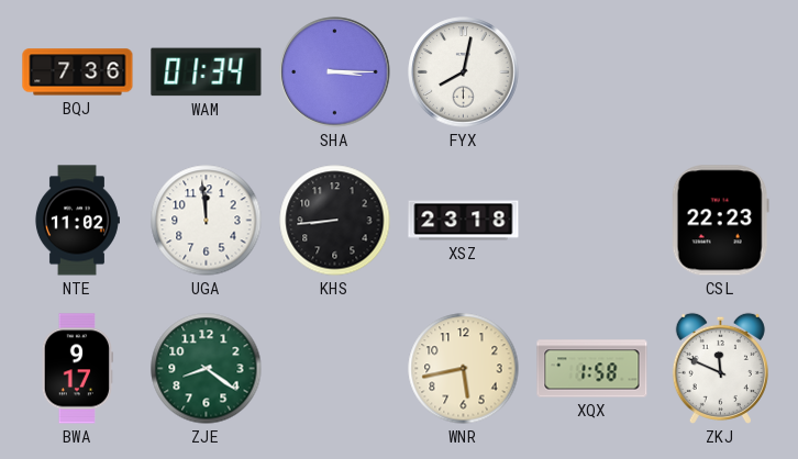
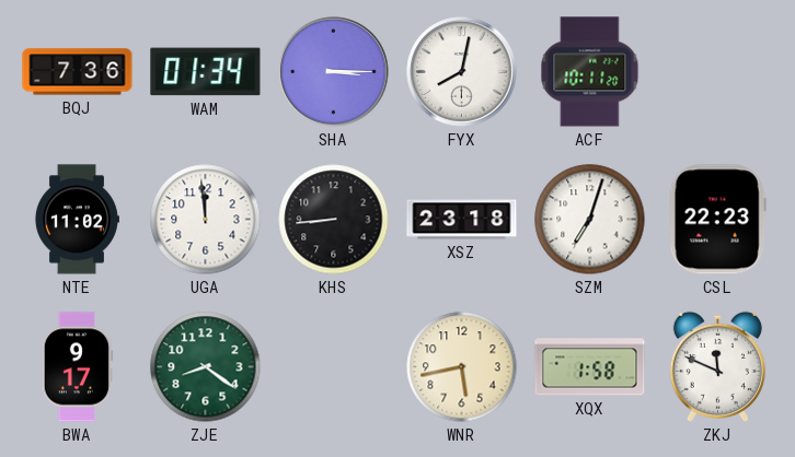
ACF: none -> 10:11
SZM: none -> 7:03
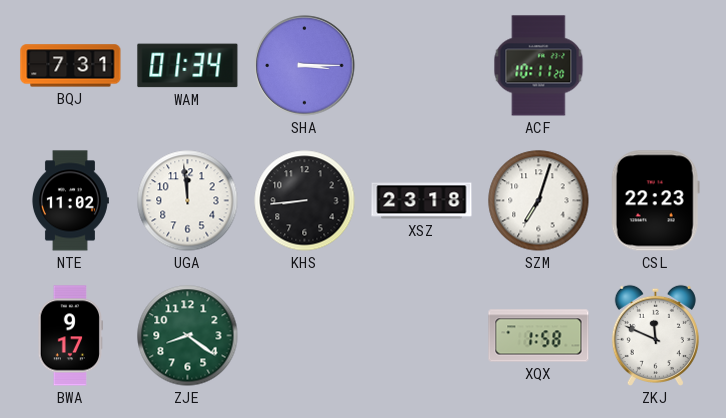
BQJ: 7:36 -> 7:31
FYX: 8:02 -> none
WNR: 5:43 -> none
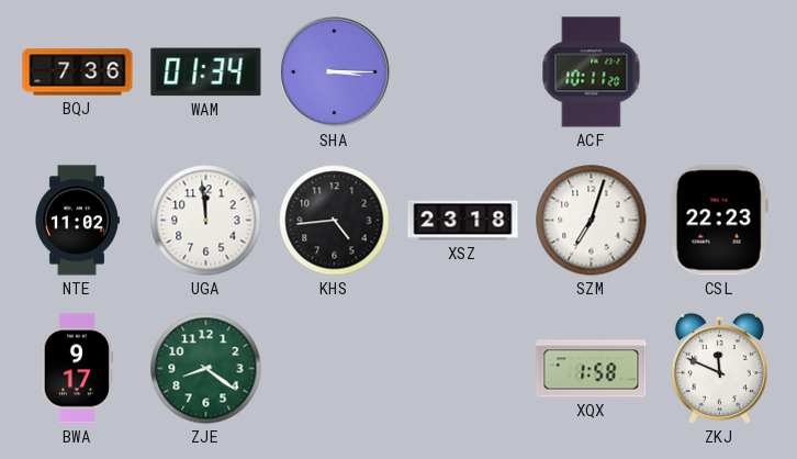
BQJ: 7:31 -> 7:36
KHS: 8:44 -> 4:44
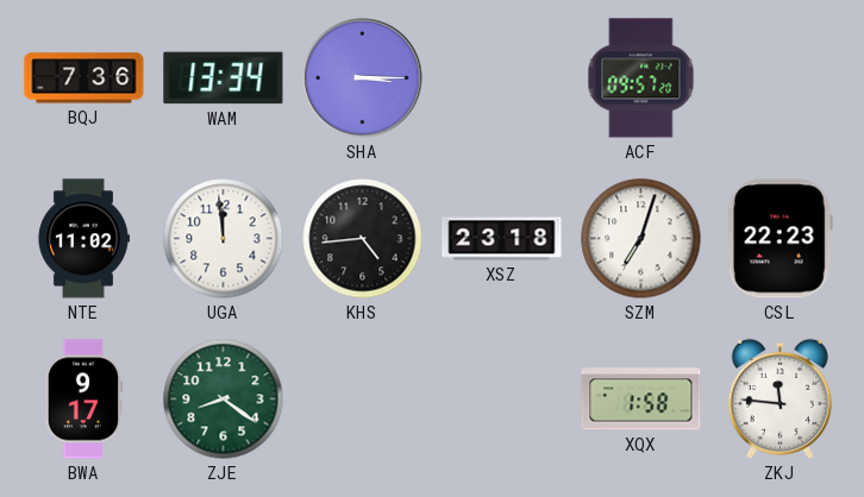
WAM: 01:34 -> 13:34
ACF: 10:11 -> 09:57
ZKJ: 11:49 -> 11:46
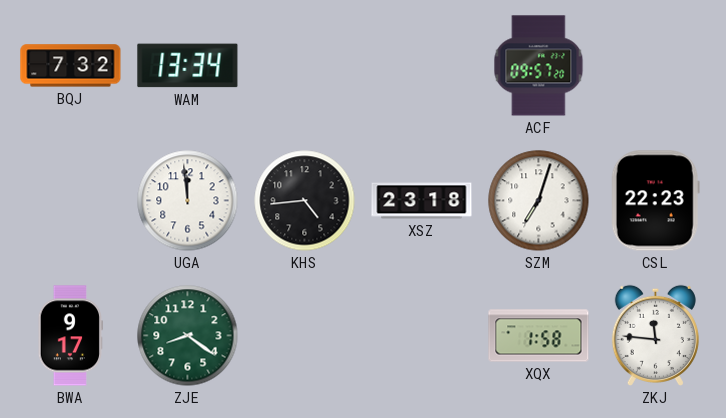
BQJ: 7:36 -> 7:32
SHA: 3:15 -> none
NTE: 11:02 -> none
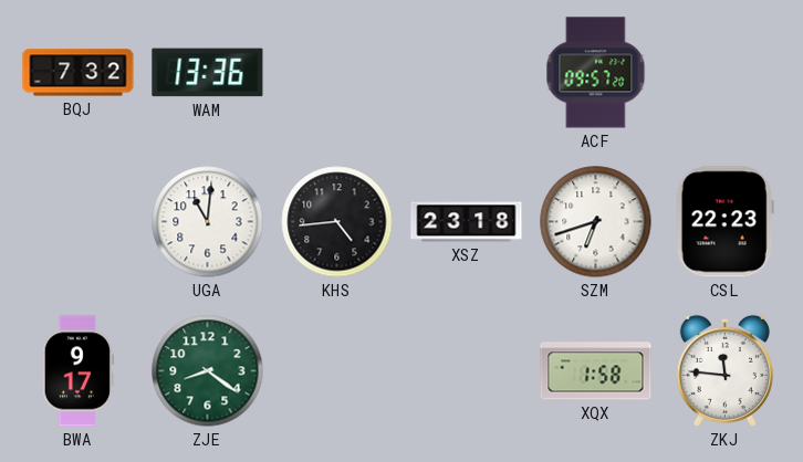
WAM: 13:34 -> 13:36
UGA: 11:59 -> 11:01
SZM: 7:03 -> 6:42
